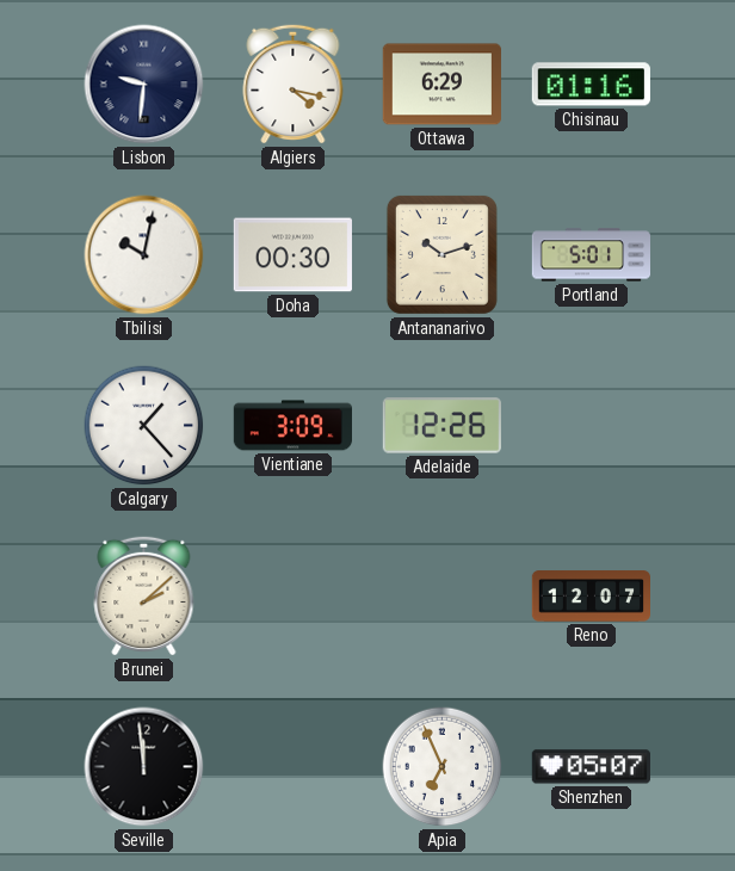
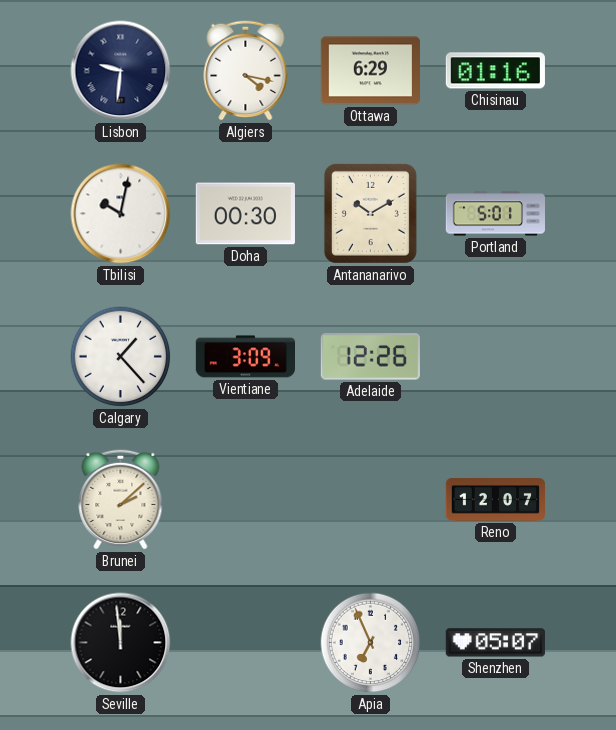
Antananarivo: 10:12 -> 10:10
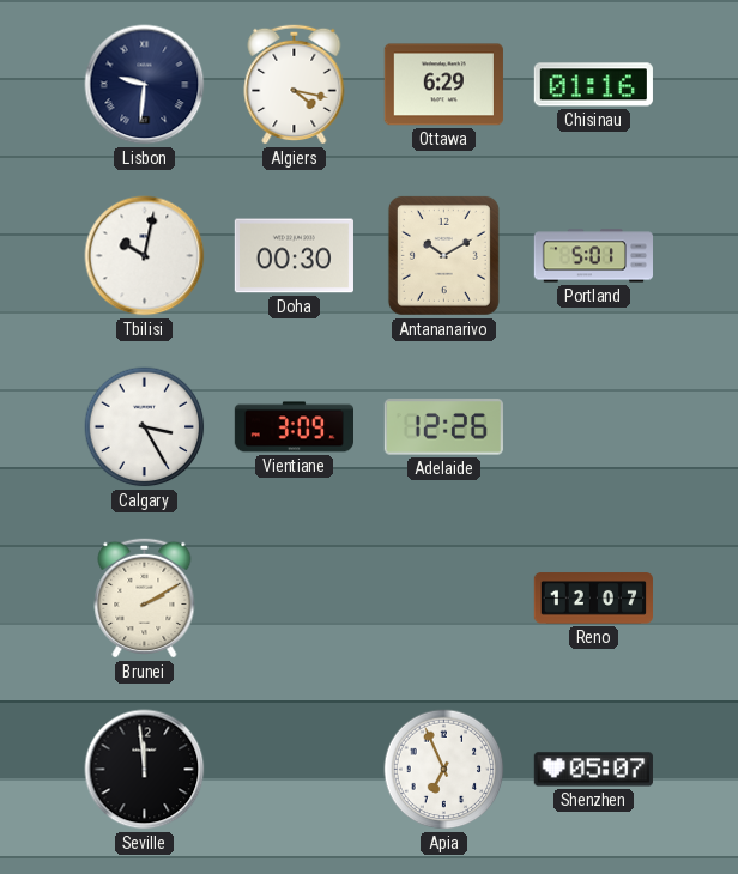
Calgary: 1:23 -> 3:25
Brunei: 2:08 -> 2:10
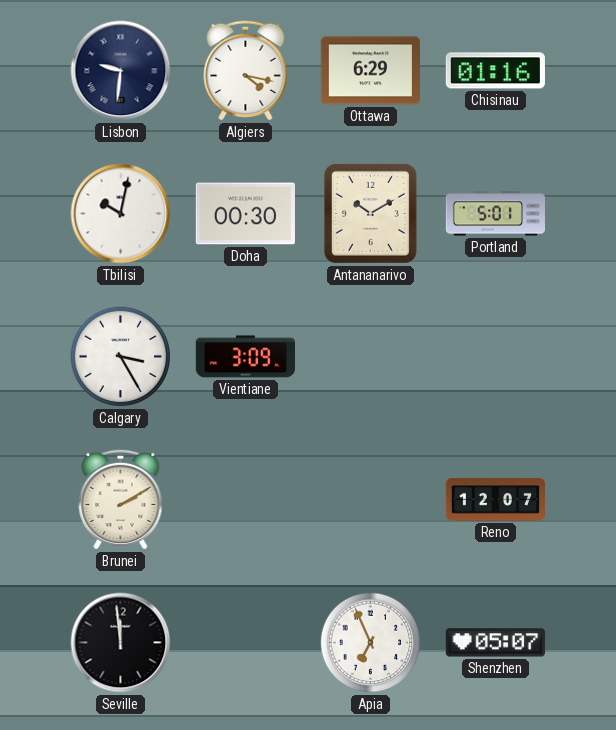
Adelaide: 12:26 -> none
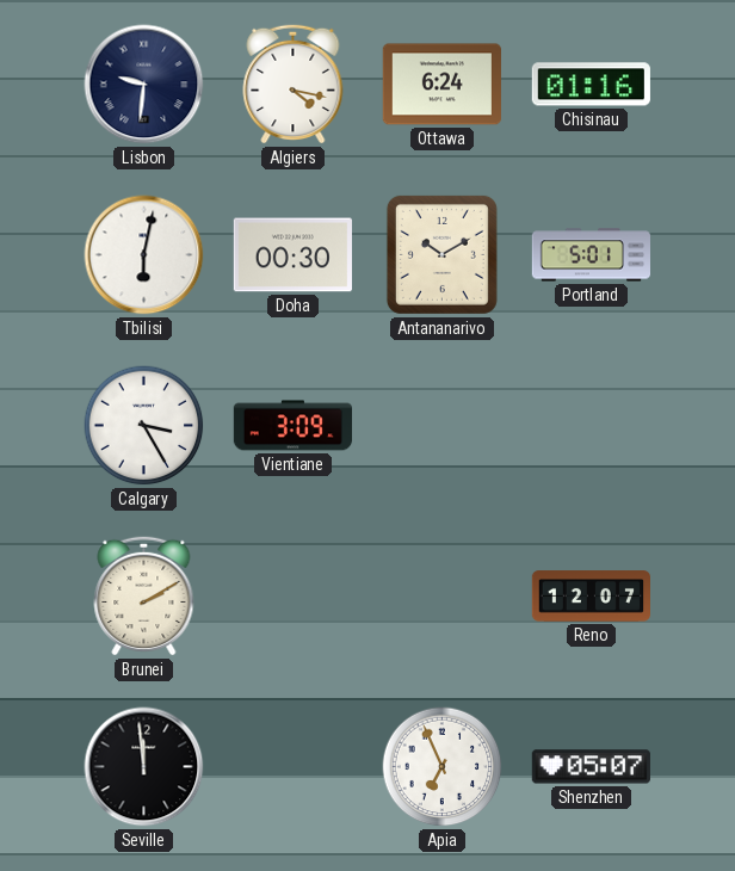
Ottawa: 6:29 -> 6:24
Tbilisi: 10:02 -> 6:02
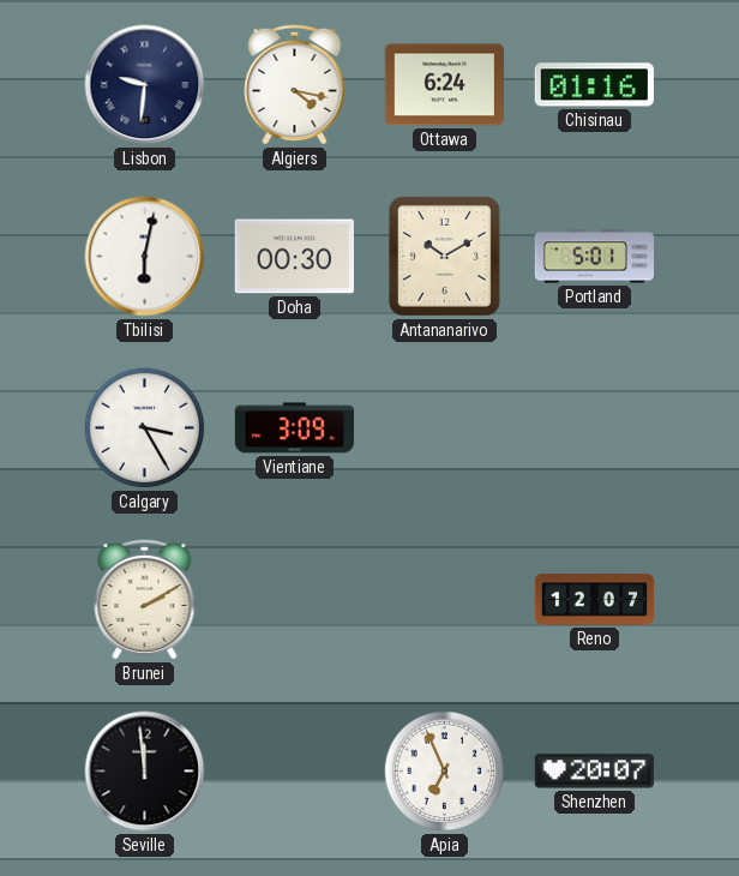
Shenzhen: 05:07 -> 20:07
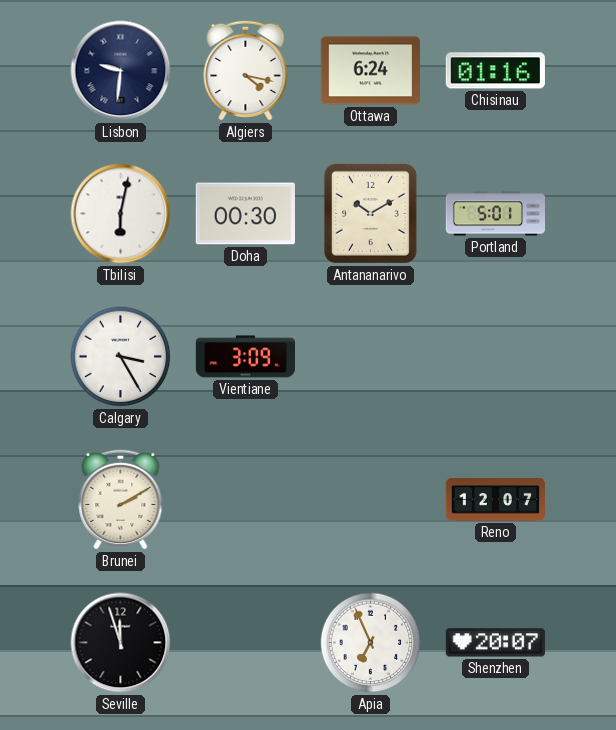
Seville: 11:59 -> 11:57
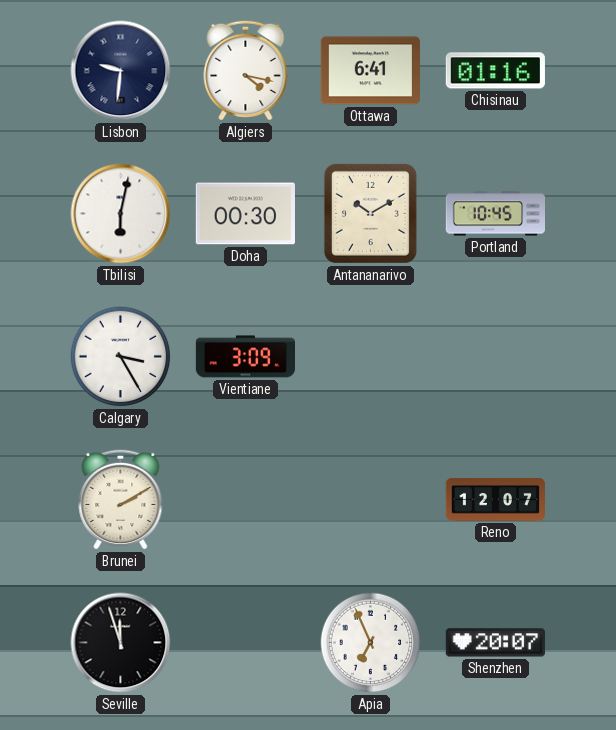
Ottawa: 6:24 -> 6:41
Portland: 5:01 -> 10:45
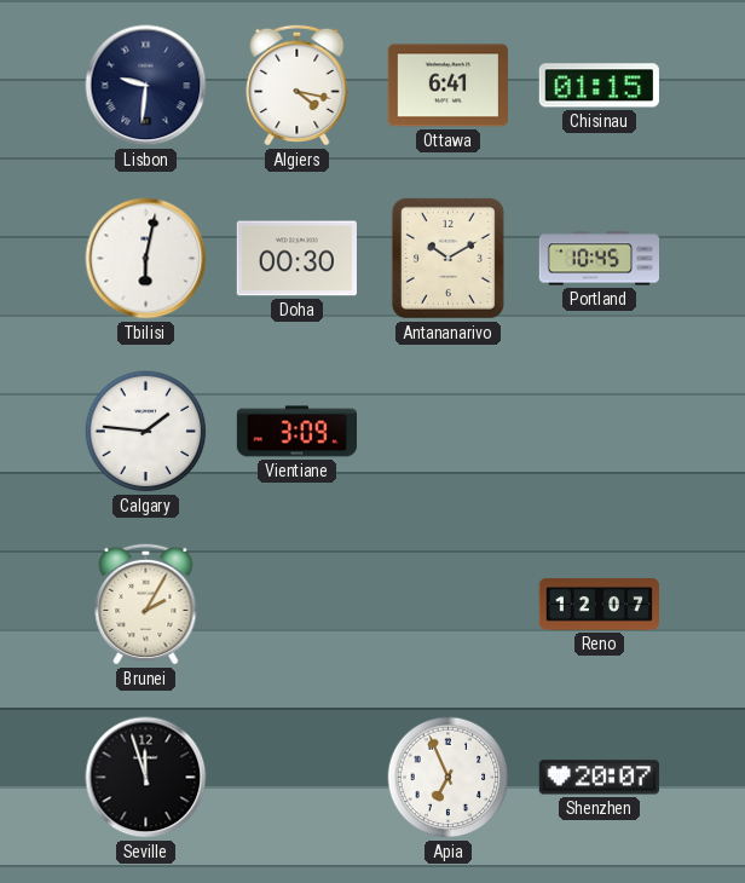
Chisinau: 01:16 -> 01:15
Calgary: 3:25 -> 1:46
Brunei: 2:10 -> 2:05
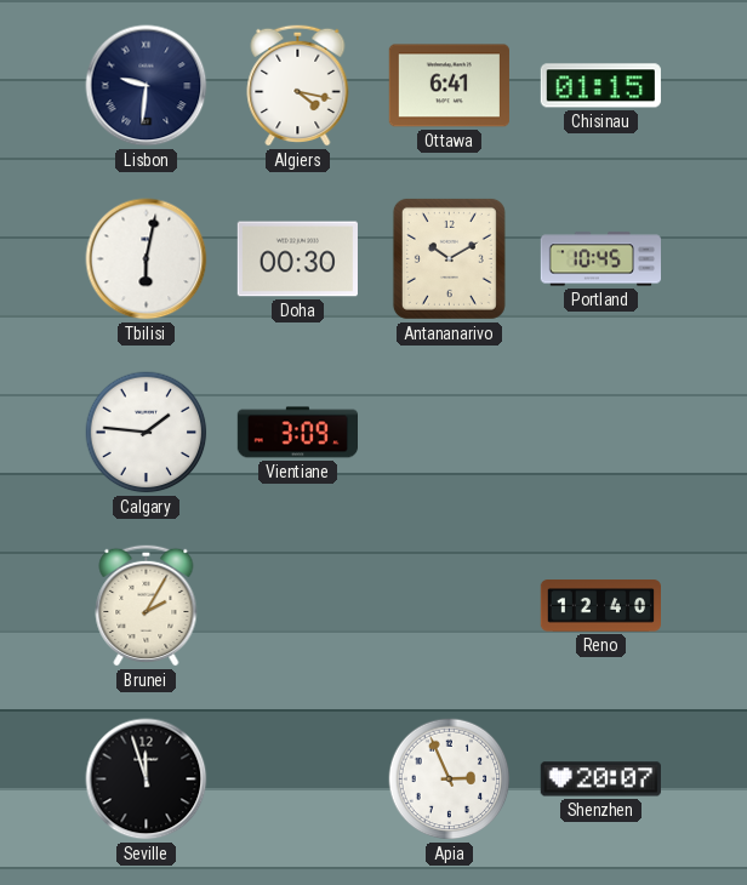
Reno: 12:07 -> 12:40
Apia: 6:56 -> 2:56
